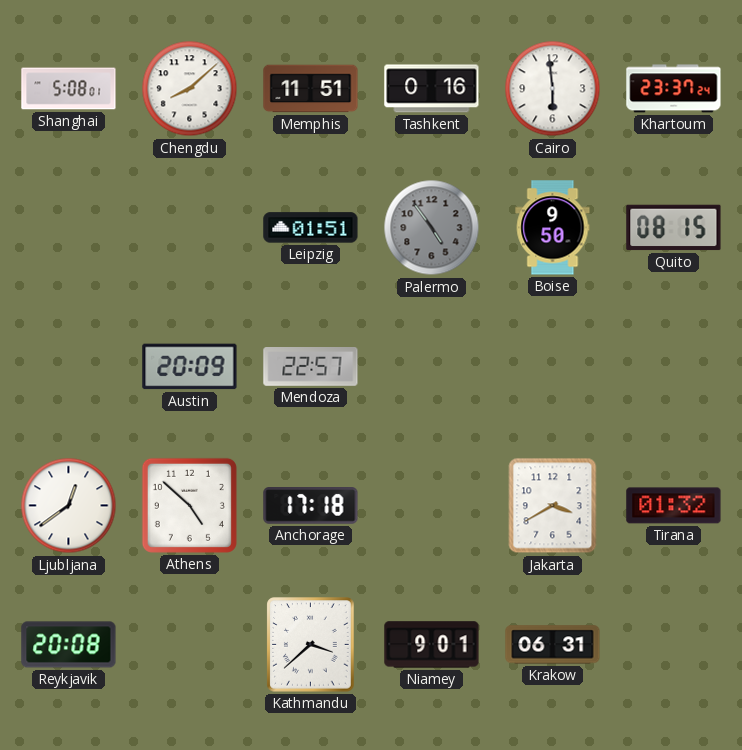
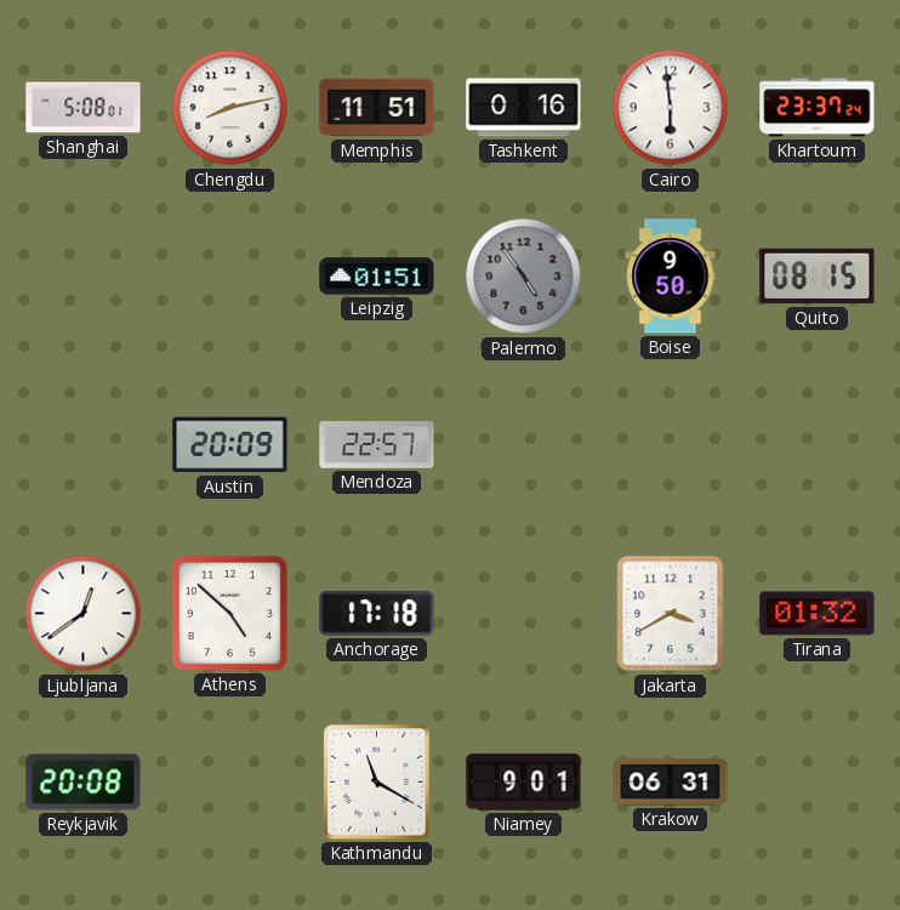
Chengdu: 8:08 -> 8:13
Kathmandu: 3:38 -> 11:20
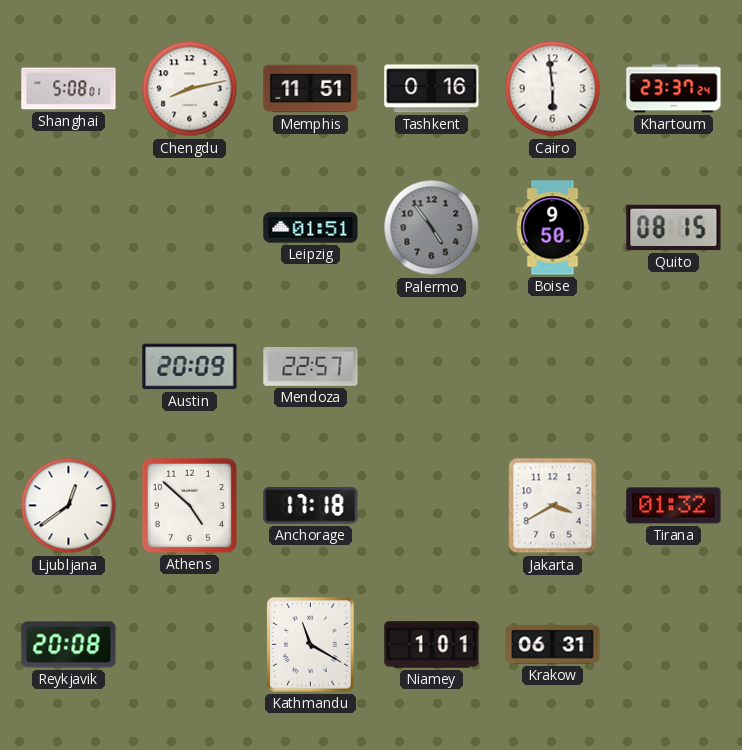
Niamey: 9:01 -> 1:01
